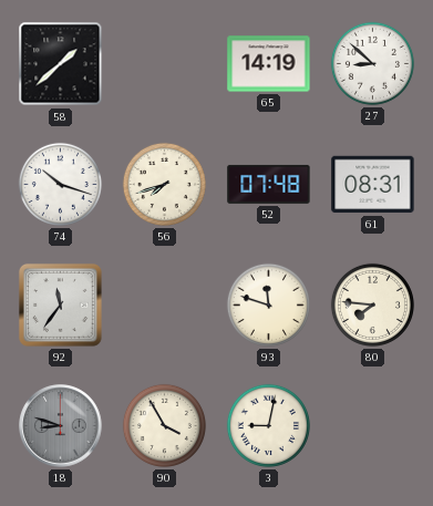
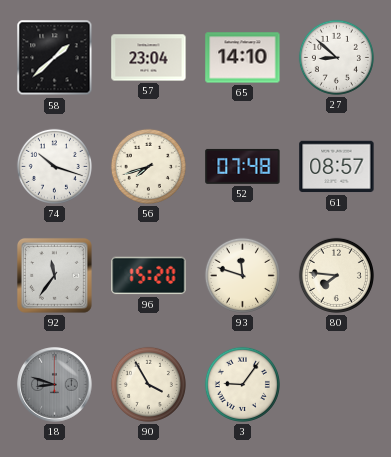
57: none -> 23:04
65: 14:19 -> 14:10
61: 08:31 -> 08:57
96: none -> 15:20
3: 9:02 -> 9:06
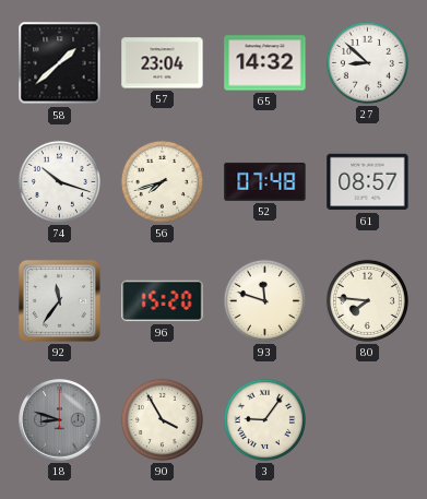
65: 14:10 -> 14:32
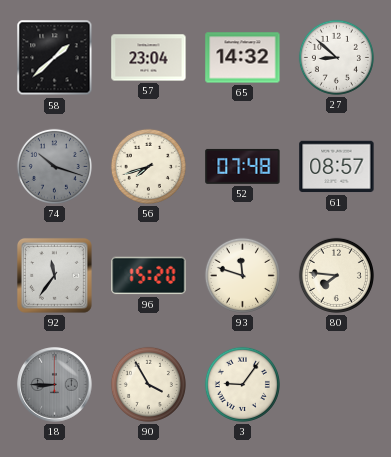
74 dial: white -> grey
18: 8:48 -> 8:45
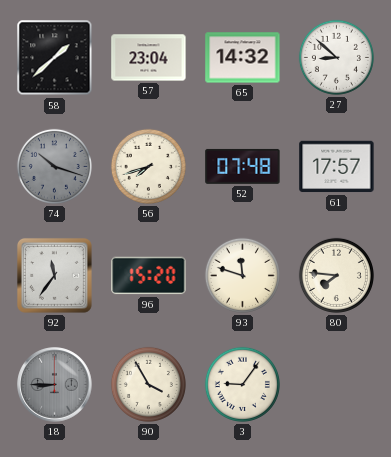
61: 08:57 -> 17:57
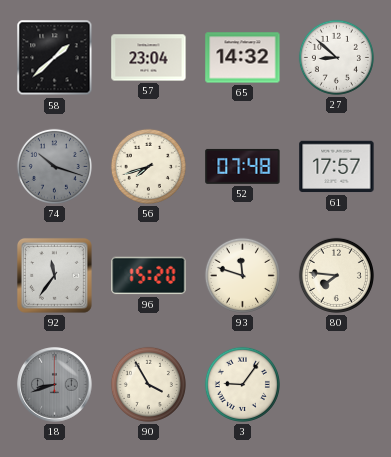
18: 8:45 -> 8:42
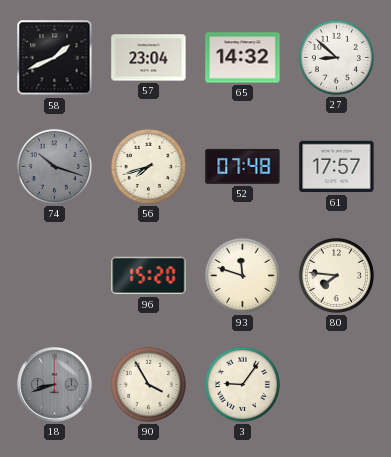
58: 1:38 -> 1:41
92: 11:36 -> none
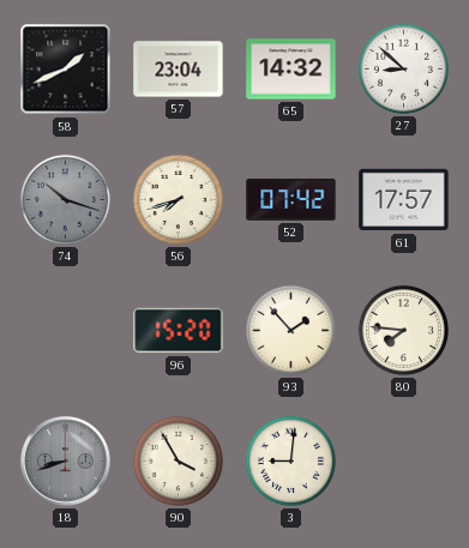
52: 07:48 -> 07:42
93: 11:48 -> 1:53
3: 9:06 -> 9:01
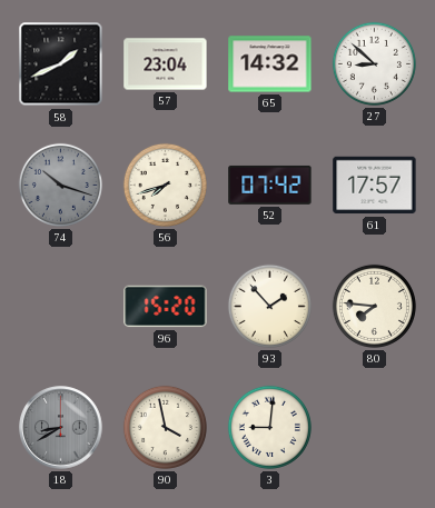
18: 8:42 -> 8:40
90: 3:55 -> 3:58
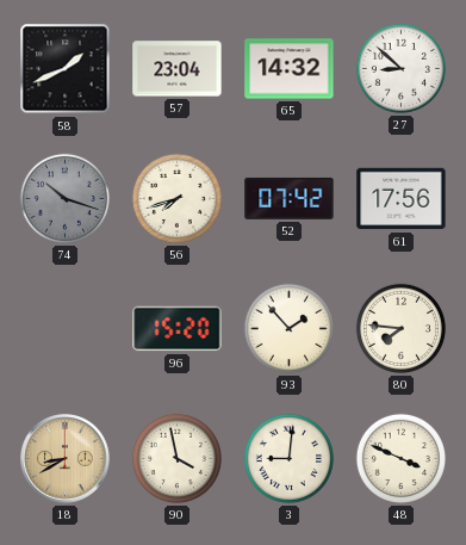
61: 17:57 -> 17:56
18 dial: grey -> champagne
48: none -> 3:49
